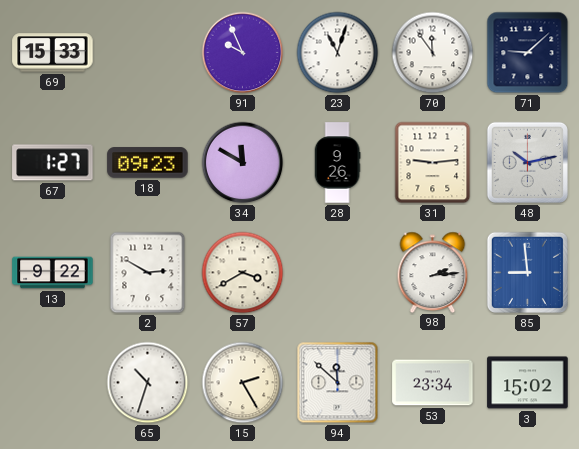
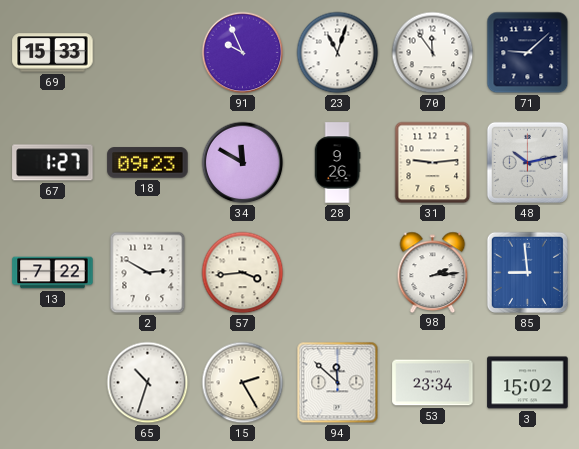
13: 9:22 -> 7:22
57: 3:40 -> 3:44
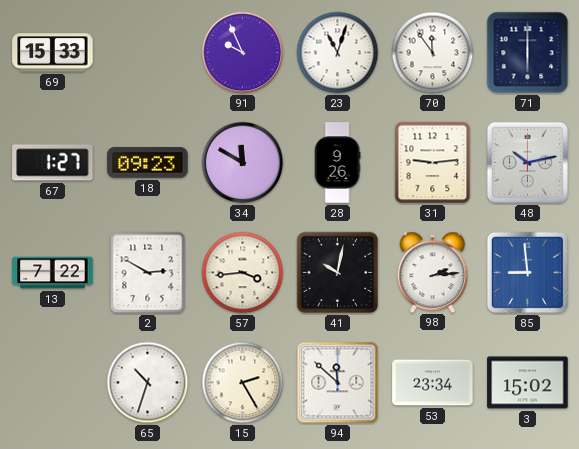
71: 9:08 -> 6:00
41: none -> 10:02
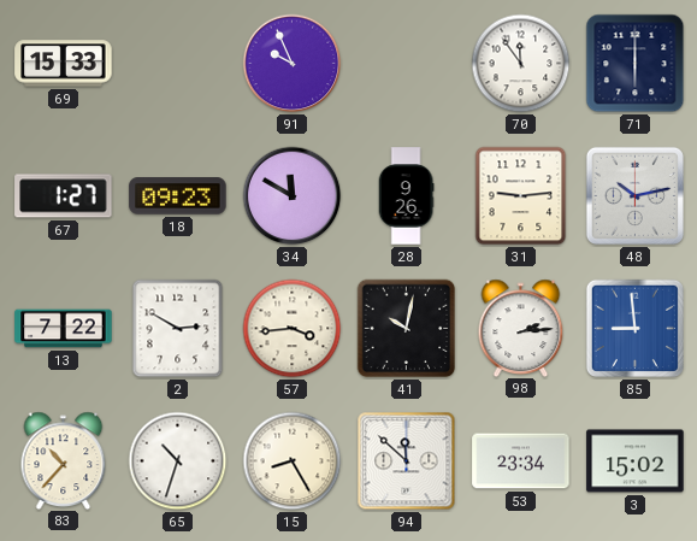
23: 11:03 -> none
83: none -> 10:37
15: 2:25 -> 8:25
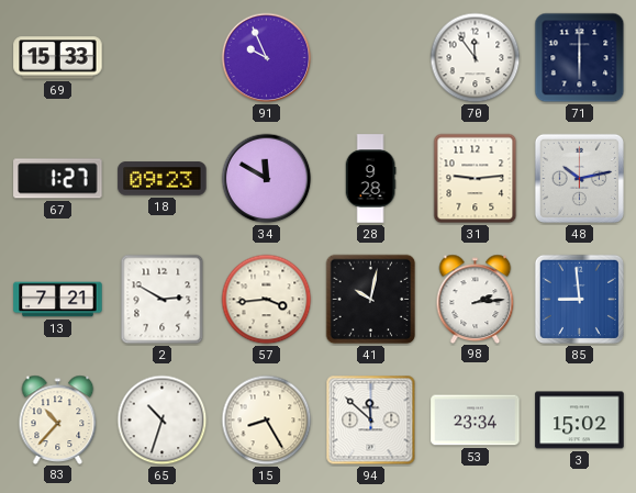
28: 9:26 -> 9:28
13: 7:22 -> 7:21
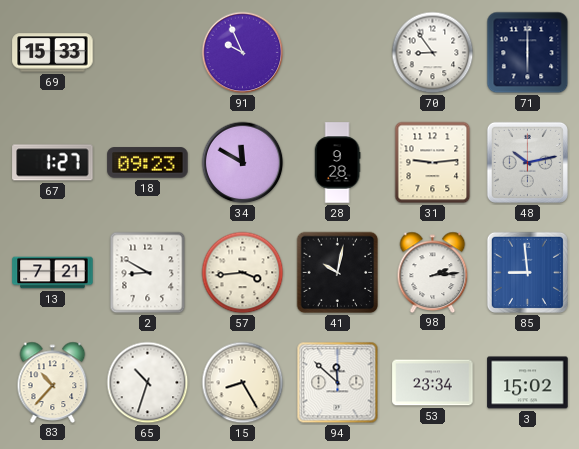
70: 11:54 -> 8:54
2: 2:50 -> 8:50
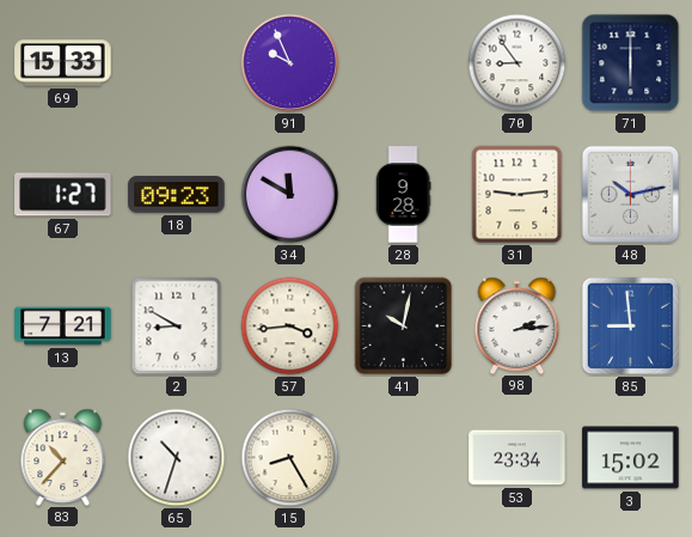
94: 11:52 -> none
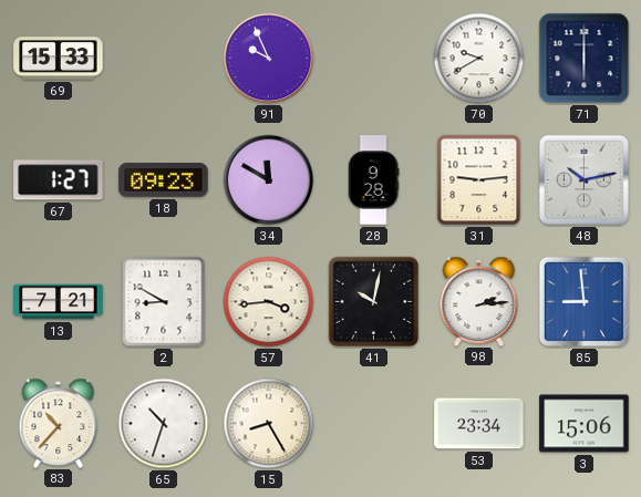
70: 8:54 -> 9:40
3: 15:02 -> 15:06
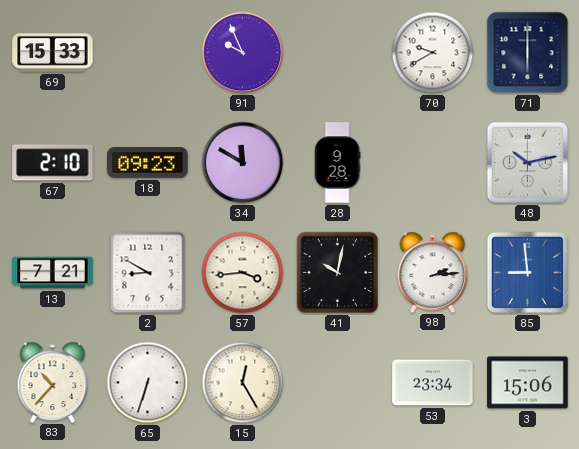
67: 1:27 -> 2:10
31: 9:14 -> none
65: 10:33 -> 6:33
15: 8:25 -> 12:25
